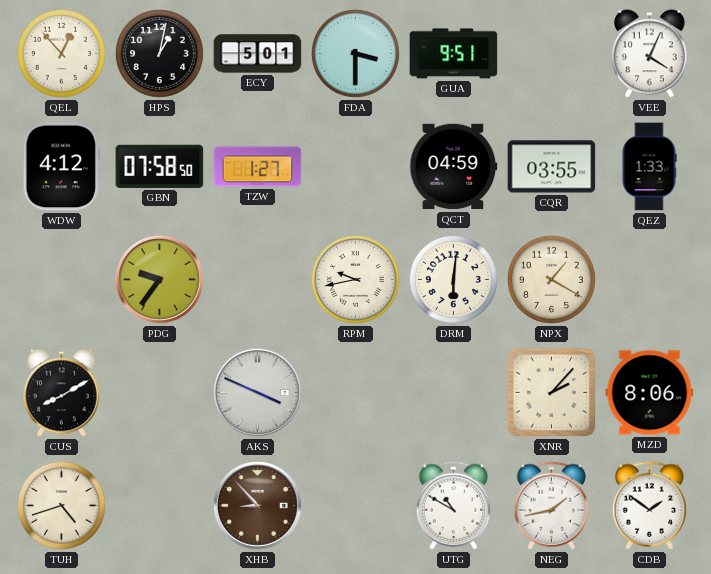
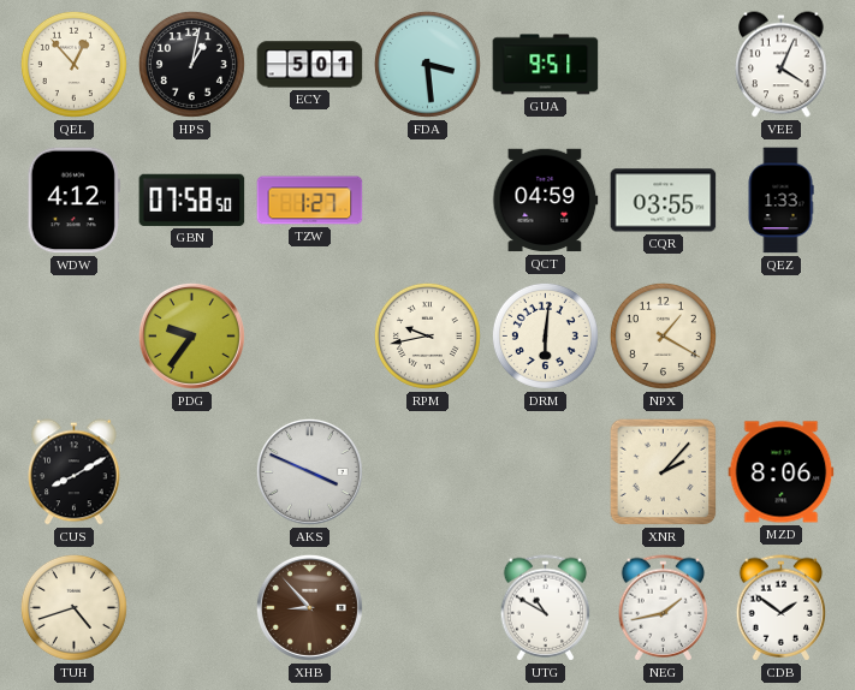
FDA: 3:30 -> 3:29
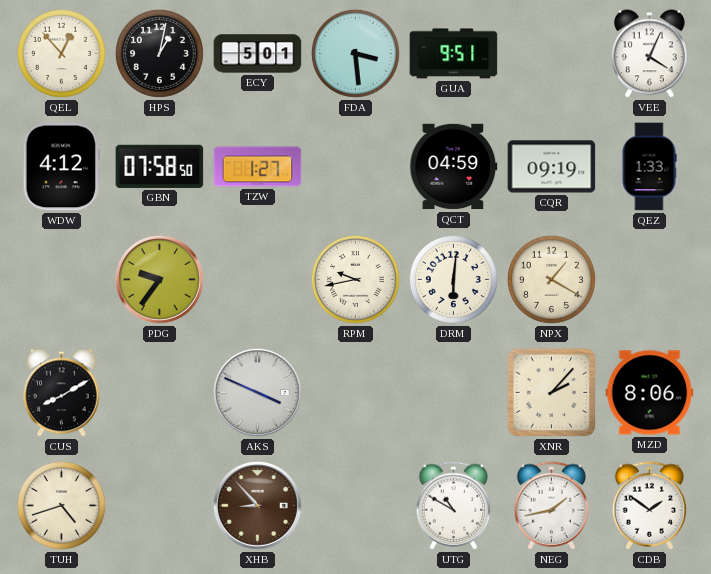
CQR: 03:55 -> 09:19
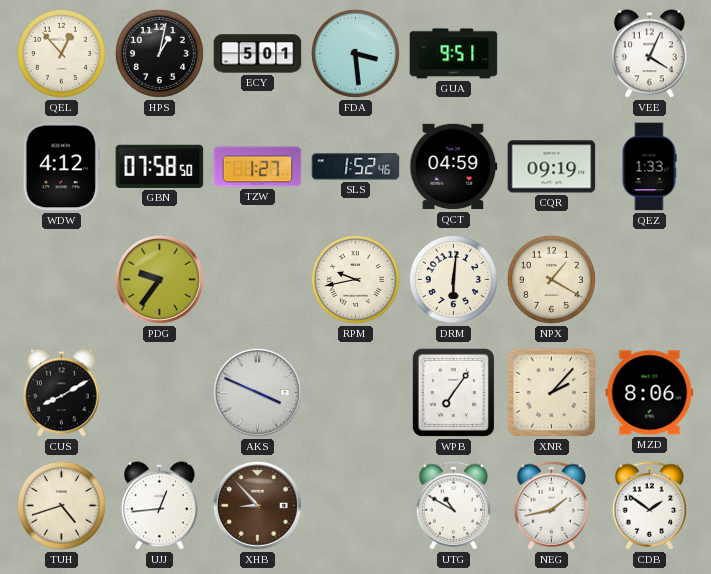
SLS: none -> 1:52
WPB: none -> 7:06
UJJ: none -> 12:44
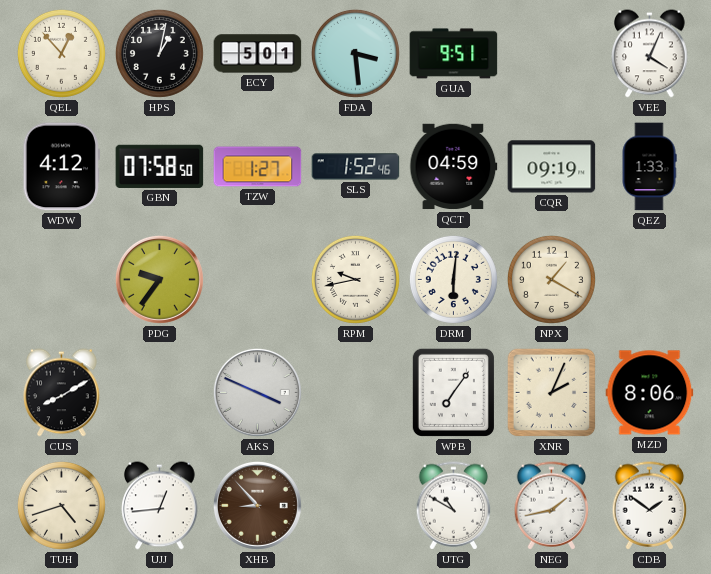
XNR: 2:07 -> 2:04
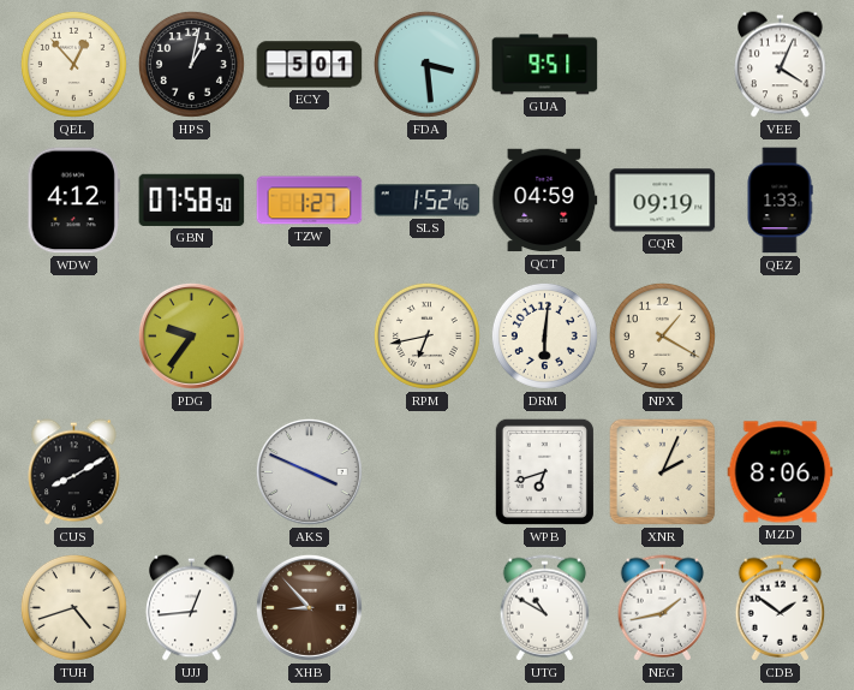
RPM: 9:43 -> 6:43
WPB: 7:06 -> 6:42
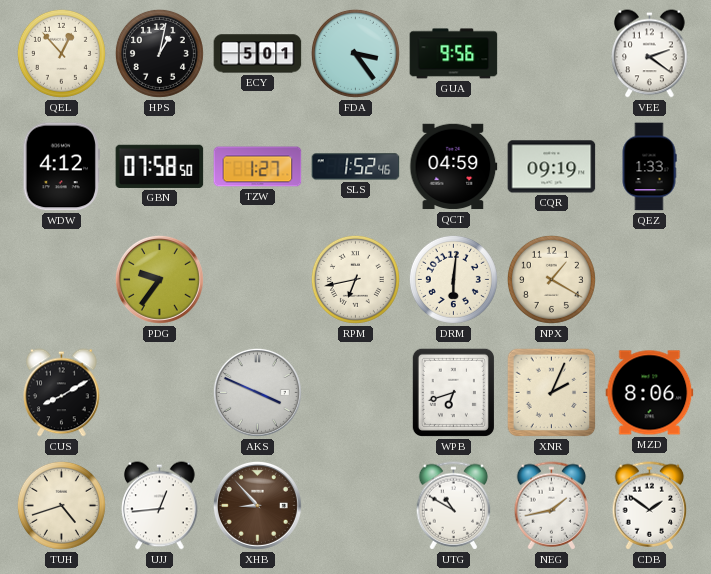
FDA: 3:29 -> 3:24
GUA: 9:51 -> 9:56
VEE: 4:04 -> 2:21
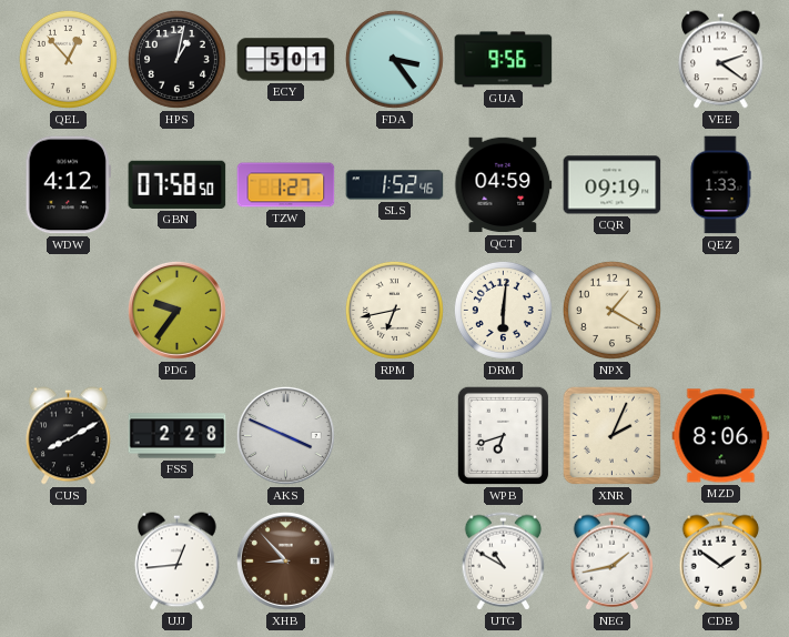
FSS: none -> 2:28
TUH: 4:42 -> none
